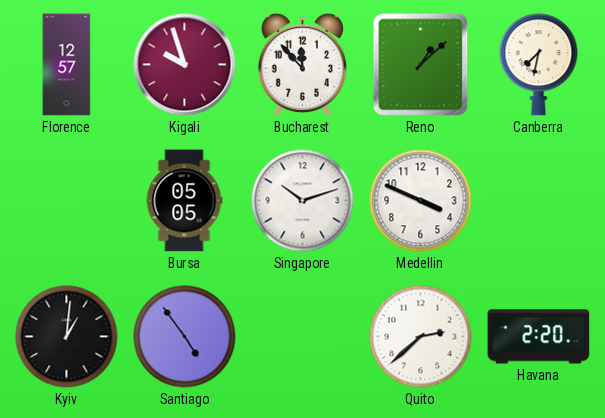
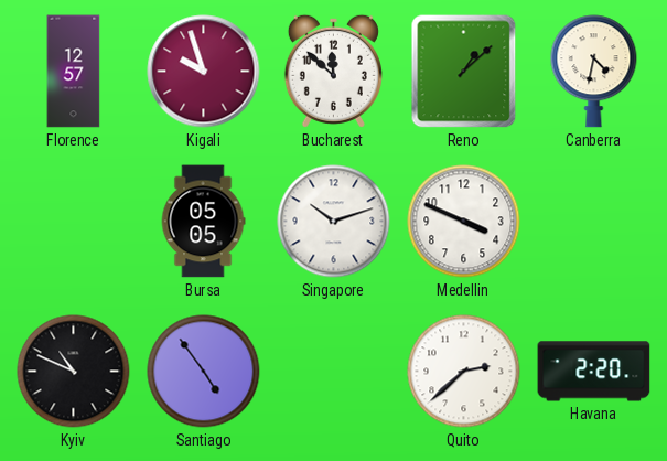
Bucharest: 11:53 -> 11:52
Canberra: 7:32 -> 4:32
Kyiv: 1:01 -> 10:49
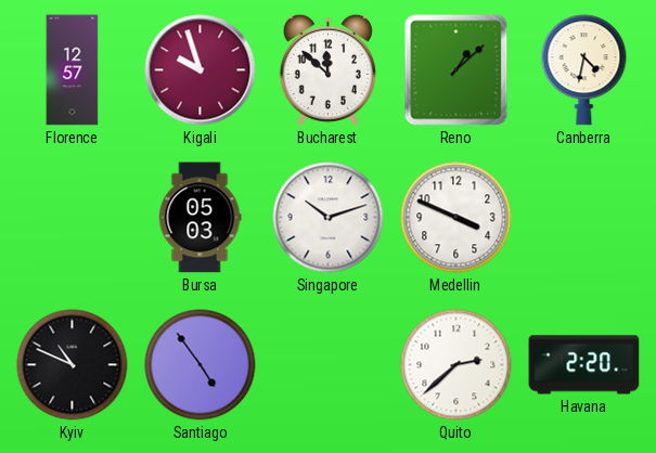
Bursa: 05:05 -> 05:03
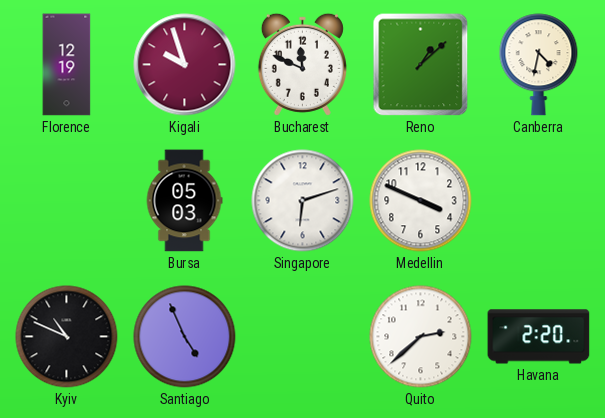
Florence: 12:57 -> 12:19
Bucharest: 11:52 -> 11:49
Singapore: 10:12 -> 6:12
Santiago: 4:54 -> 4:56
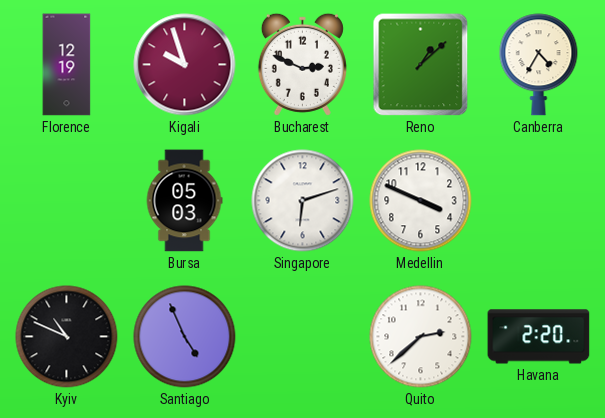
Bucharest: 11:49 -> 2:49
Canberra: 4:32 -> 4:35
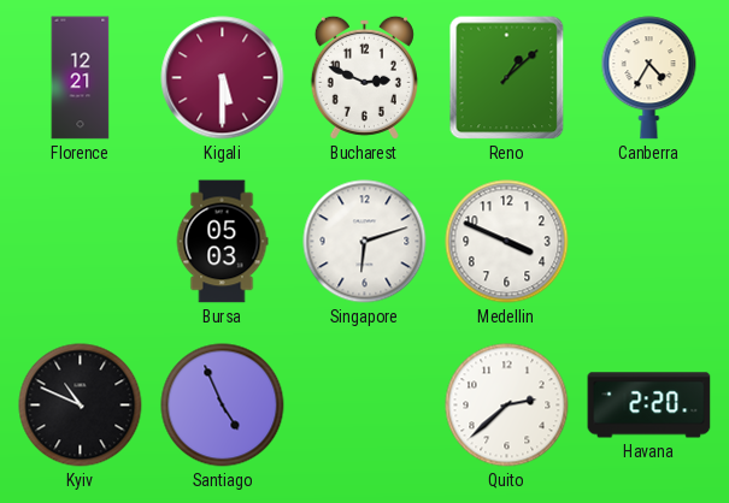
Florence: 12:19 -> 12:21
Kigali: 9:57 -> 5:30
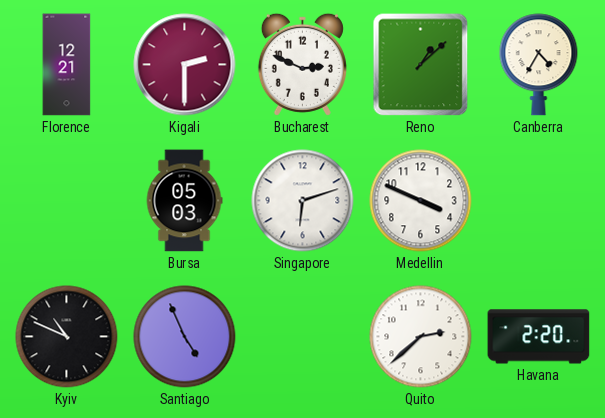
Kigali: 5:30 -> 2:30
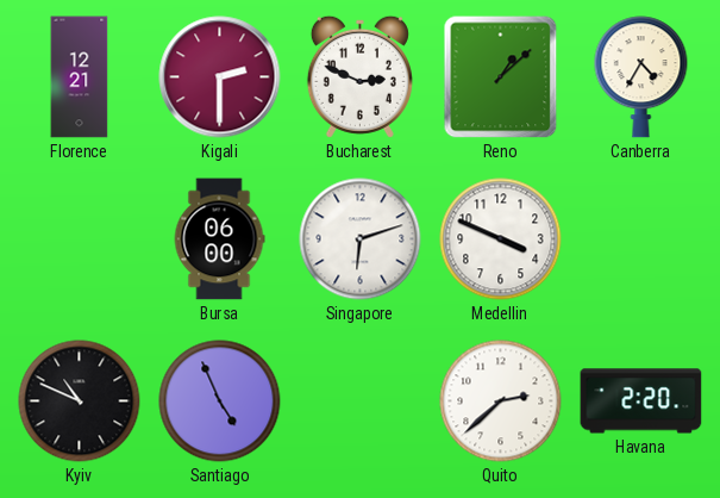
Bursa: 05:03 -> 06:00
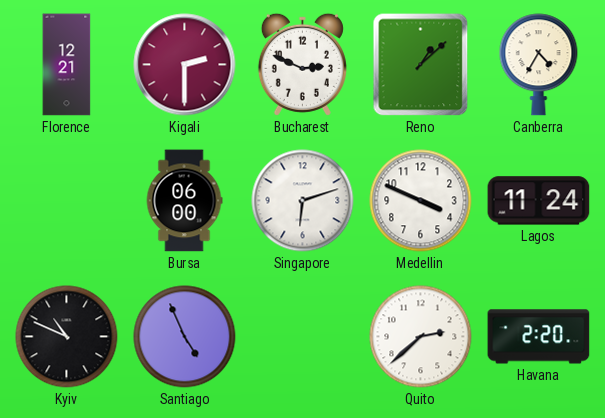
Lagos: none -> 11:24
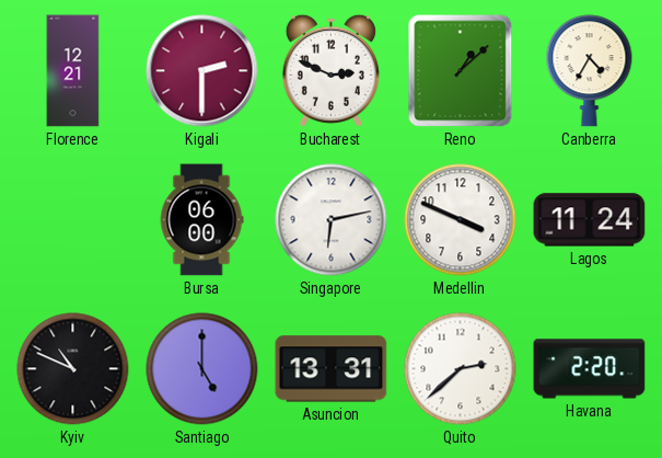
Singapore: 6:12 -> 6:13
Santiago: 4:56 -> 5:00
Asuncion: none -> 13:31
